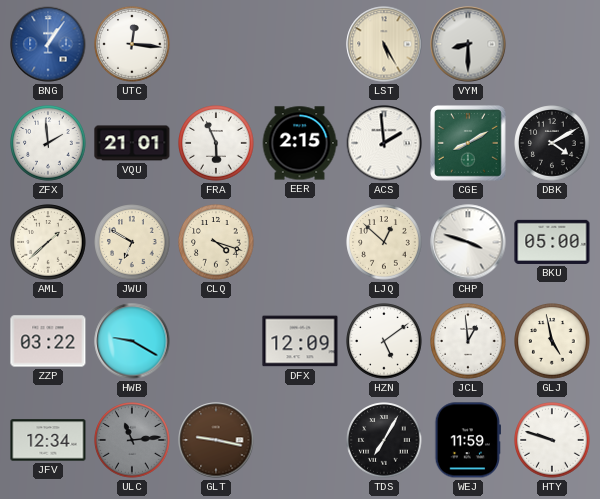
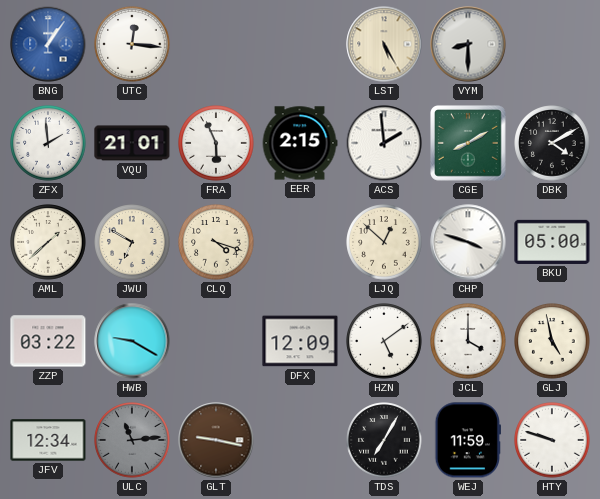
JCL: 12:59 -> 4:00
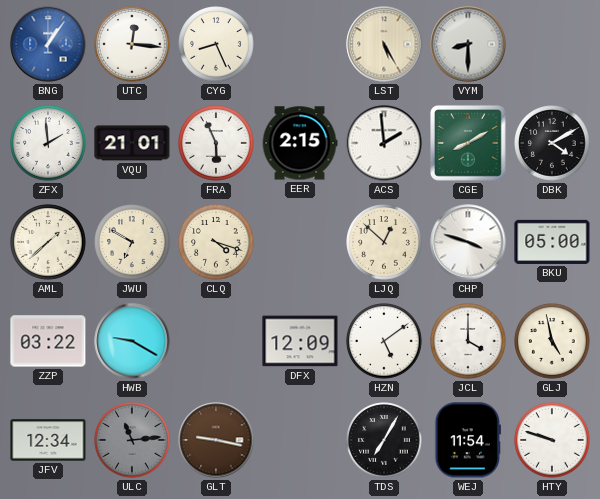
CYG: none -> 8:26
WEJ: 11:59 -> 11:54
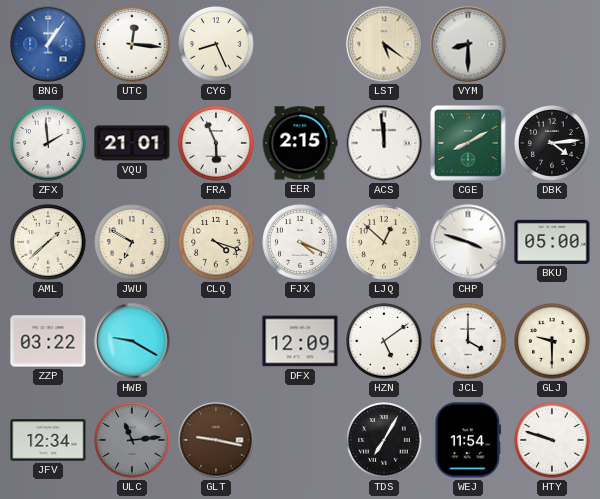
LST: 5:25 -> 5:21
ACS: 1:59 -> 11:59
DBK: 4:10 -> 4:14
FJX: none -> 4:19
GLJ: 4:58 -> 9:30
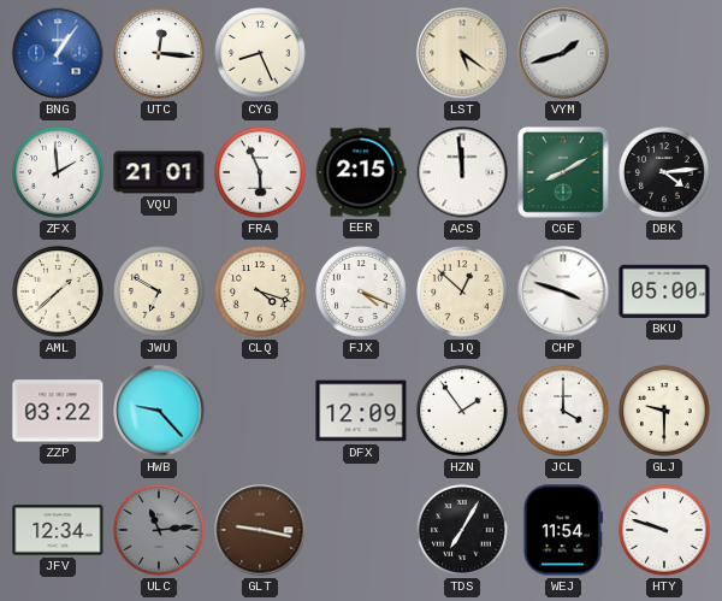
VYM: 8:30 -> 1:42
HWB: 9:20 -> 9:23
HZN: 5:09 -> 1:54
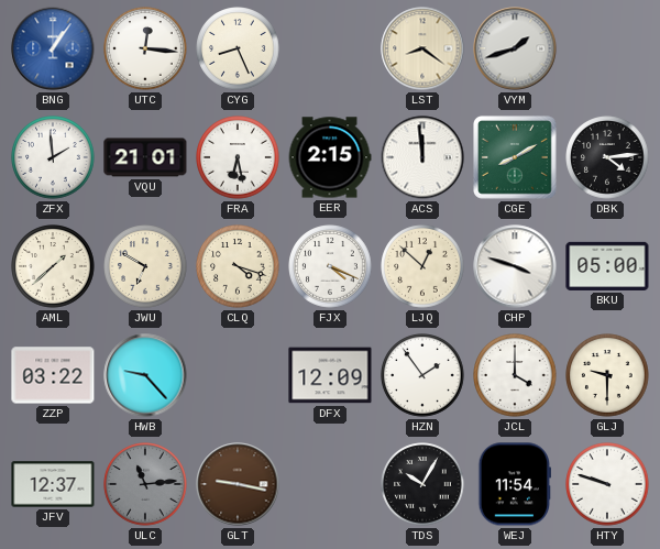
LST: 5:21 -> 8:21
FRA: 5:56 -> 6:28
JFV: 12:34 -> 12:37
TDS: 7:05 -> 10:05
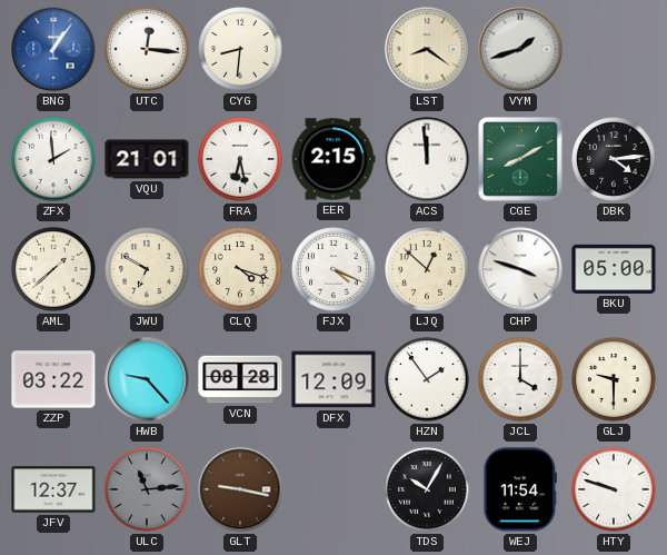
CYG: 8:26 -> 8:31
VCN: none -> 08:28
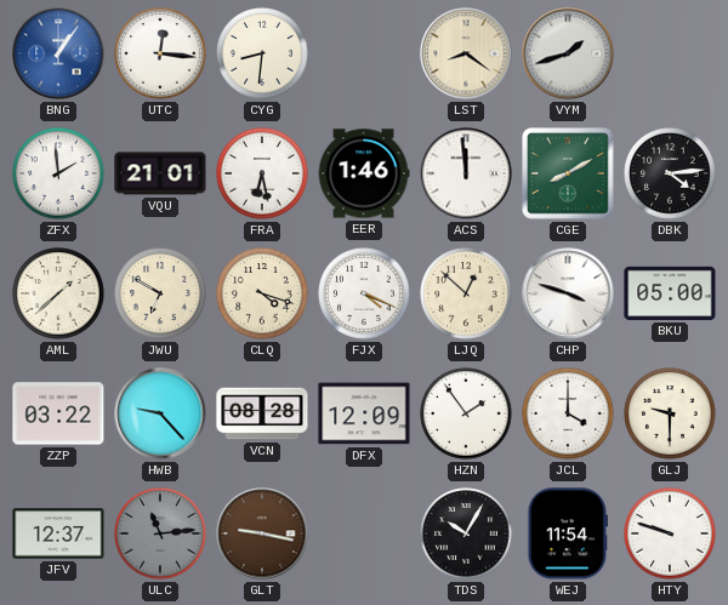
EER: 2:15 -> 1:46
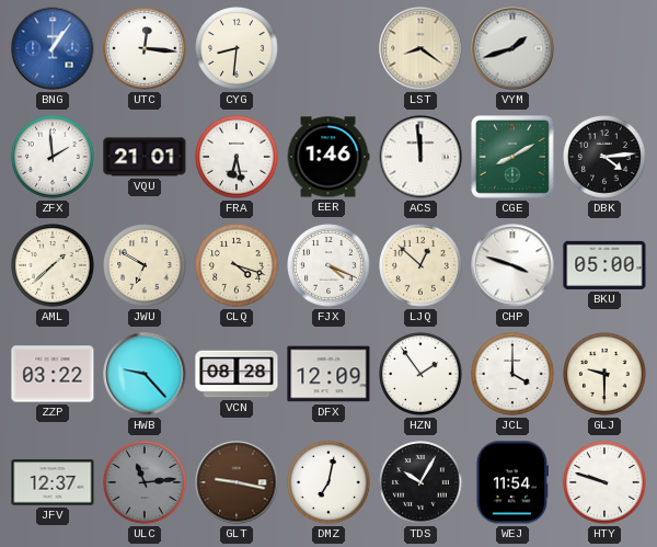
DMZ: none -> 7:02
